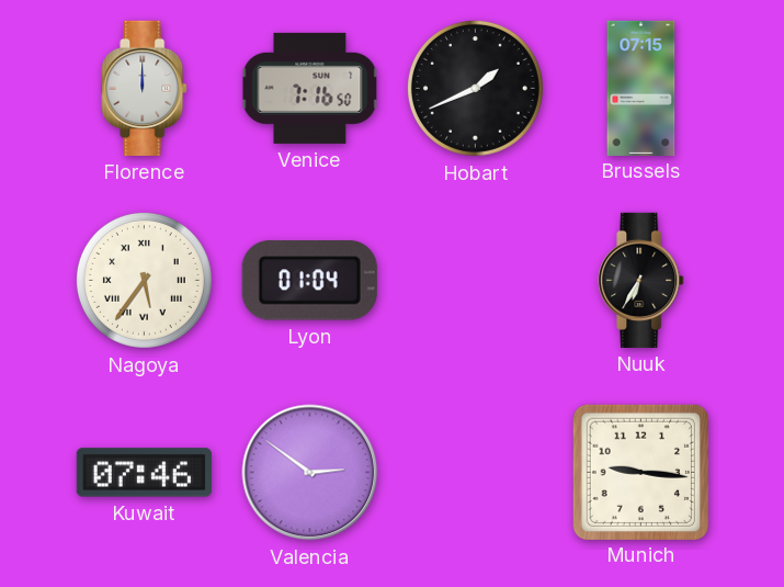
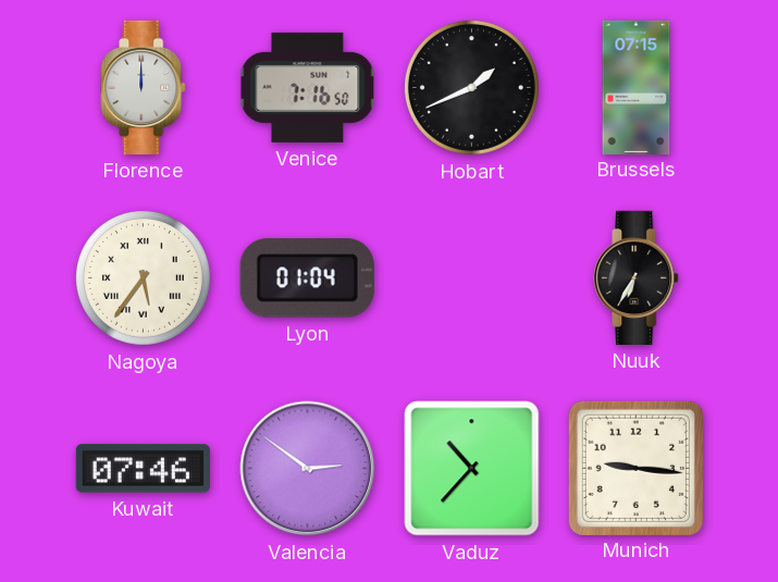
Vaduz: none -> 10:37
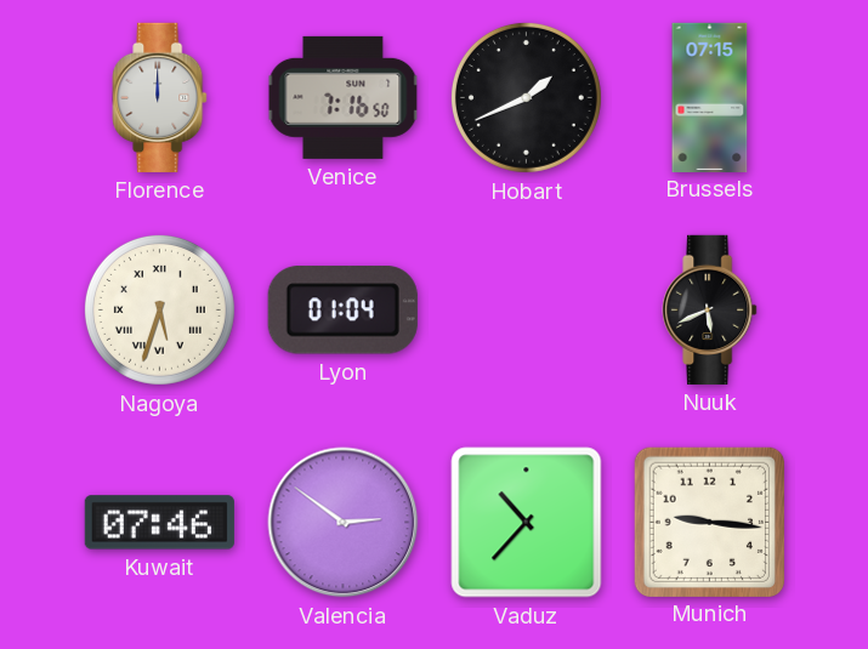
Nagoya: 5:36 -> 5:33
Nuuk: 6:35 -> 5:41
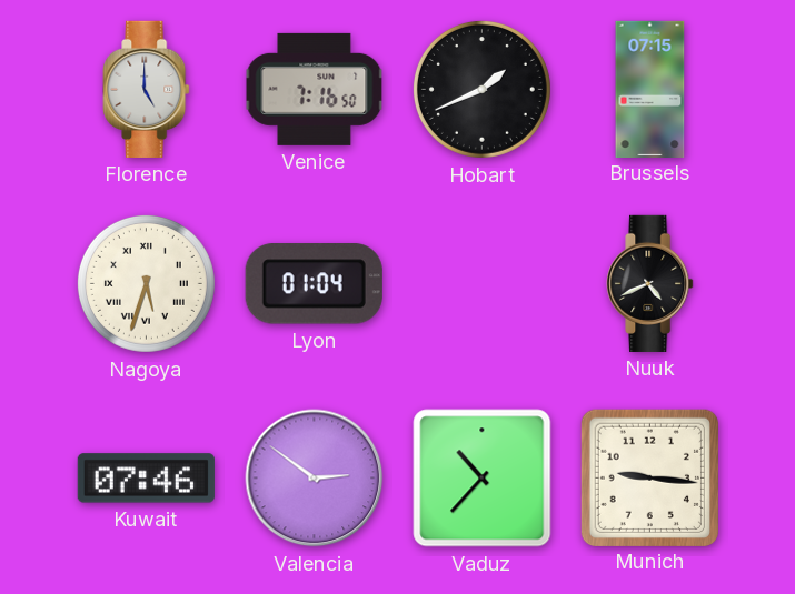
Florence: 12:00 -> 5:00
Nuuk: 5:41 -> 4:41
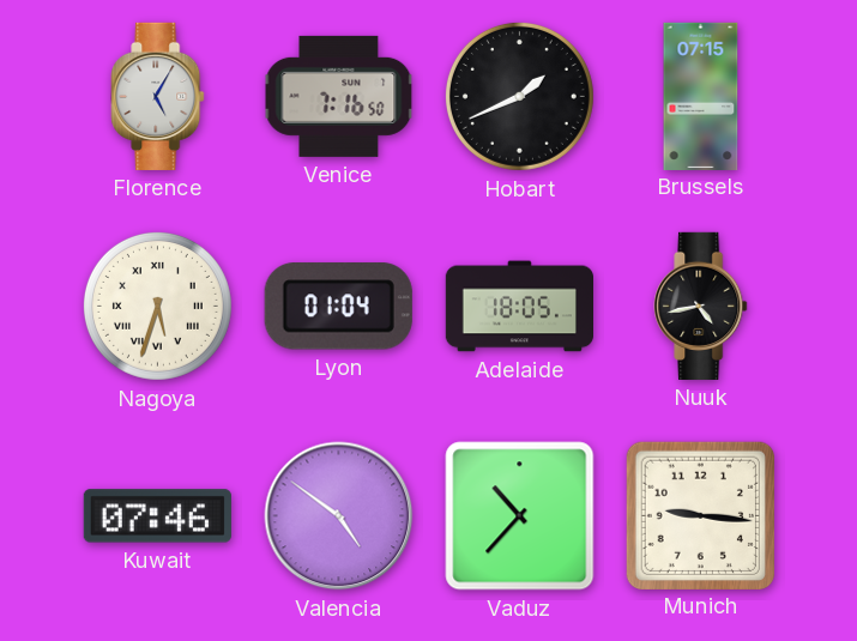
Florence: 5:00 -> 5:05
Adelaide: none -> 18:05
Nuuk: 4:41 -> 4:43
Valencia: 2:51 -> 4:51
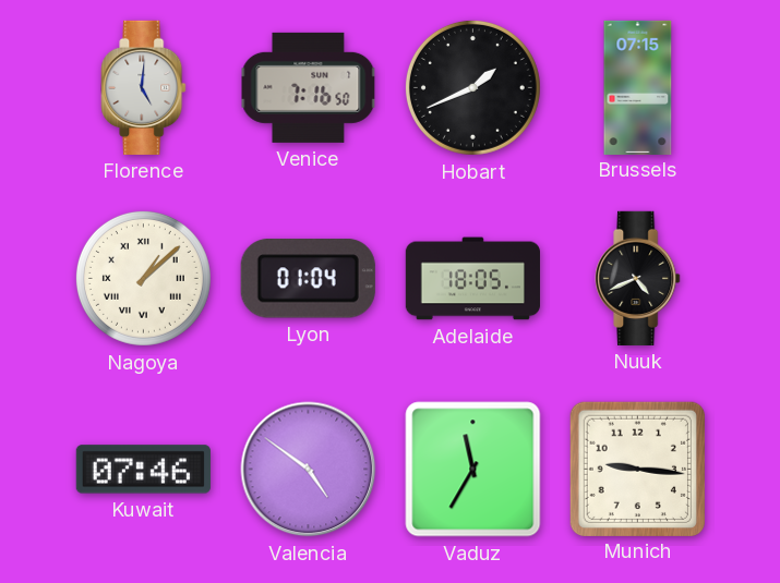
Florence: 5:05 -> 5:01
Nagoya: 5:33 -> 1:08
Nuuk: 4:43 -> 4:41
Vaduz: 10:37 -> 11:35
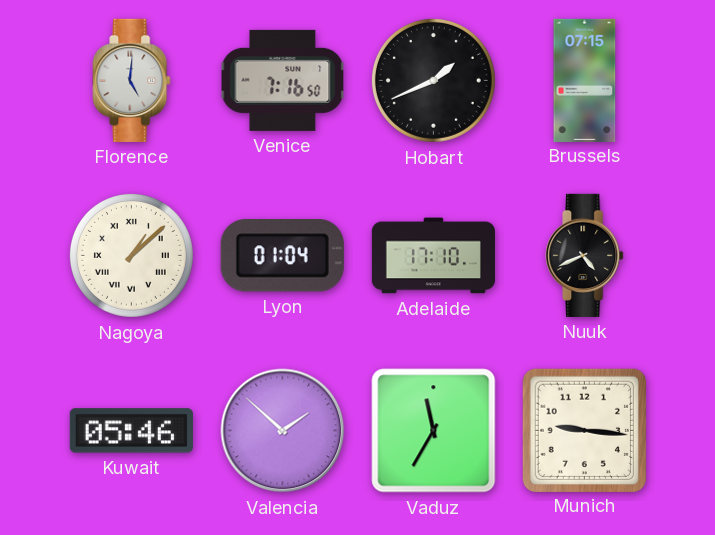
Adelaide: 18:05 -> 17:10
Kuwait: 07:46 -> 05:46
Valencia: 4:51 -> 1:52
